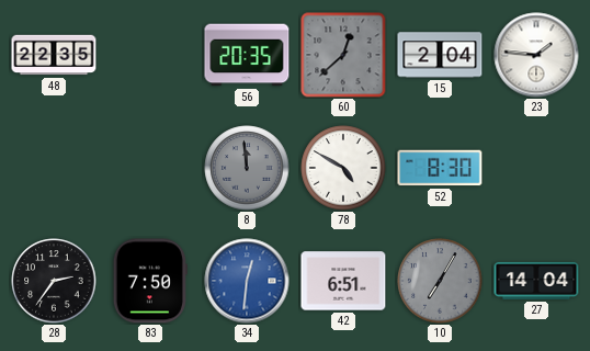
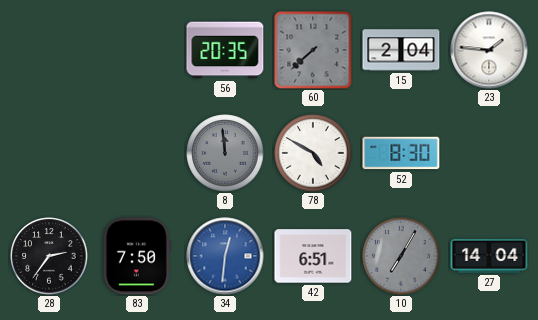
48: 22:35 -> none
60: 12:38 -> 7:38
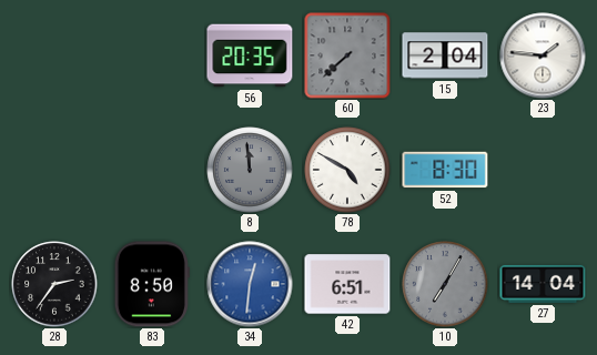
83: 7:50 -> 8:50
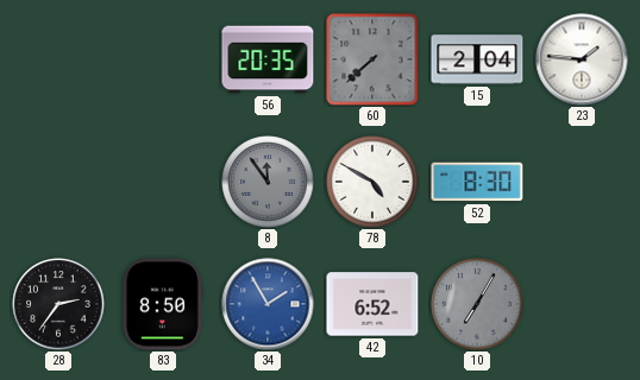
8: 11:59 -> 11:54
34: 12:31 -> 1:55
42: 6:51 -> 6:52
27: 14:04 -> none
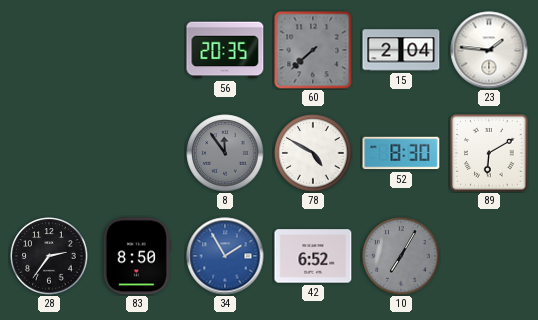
89: none -> 6:10
